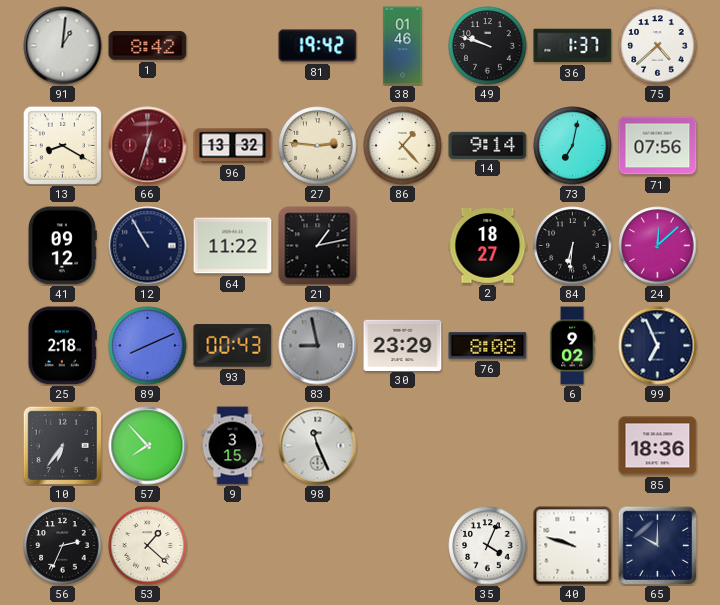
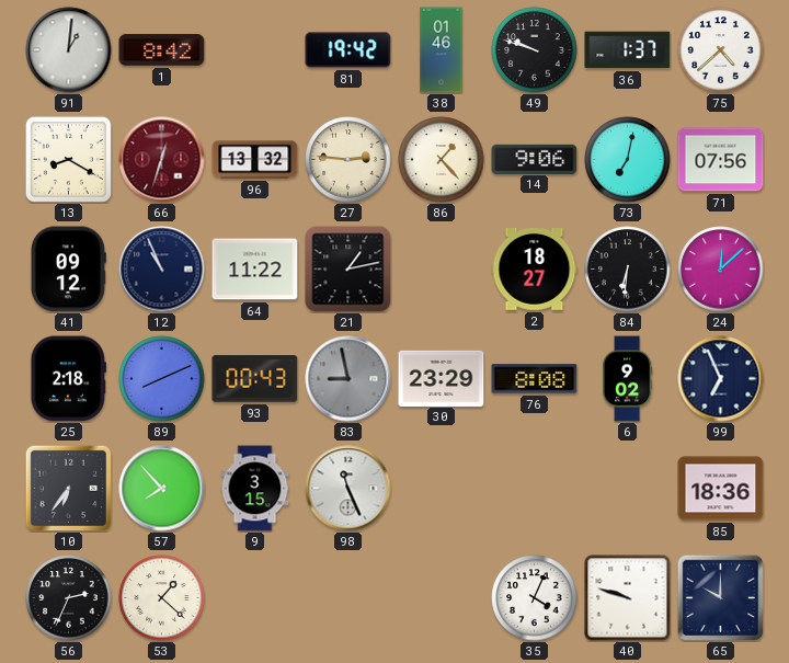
14: 9:14 -> 9:06
12: 10:55 -> 10:56
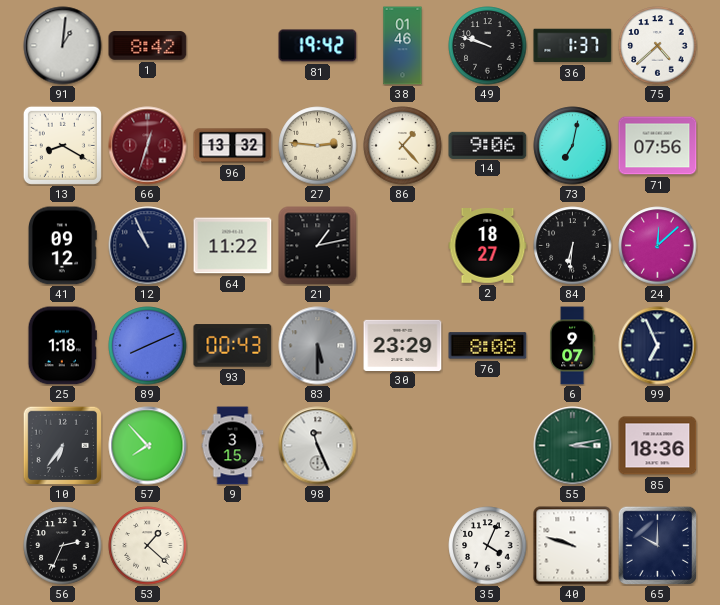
25: 2:18 -> 1:18
83: 8:58 -> 5:30
6: 9:02 -> 9:07
55: none -> 3:13
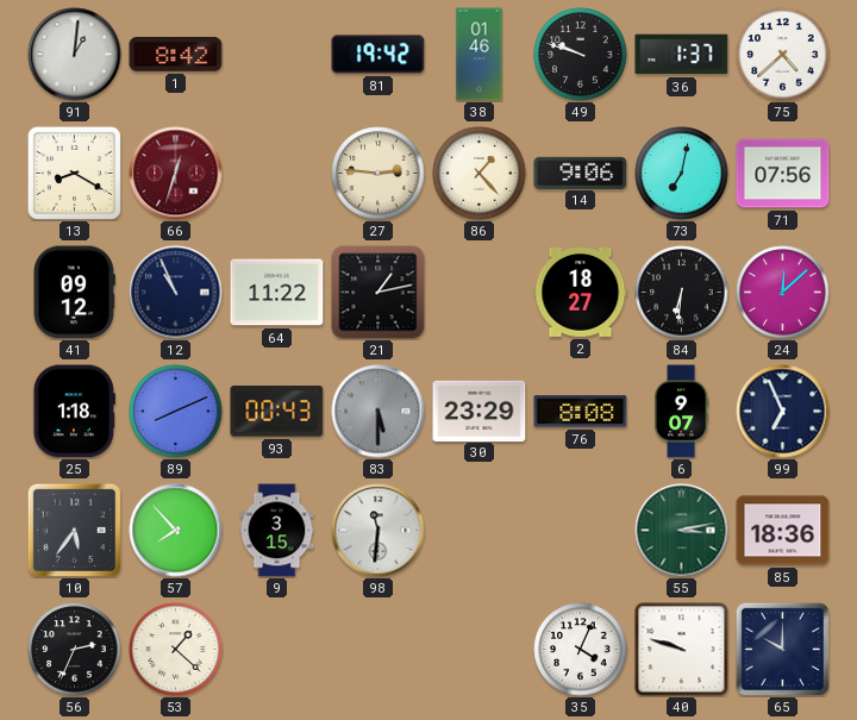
96: 13:32 -> none
10: 6:36 -> 5:36
98: 11:26 -> 11:31
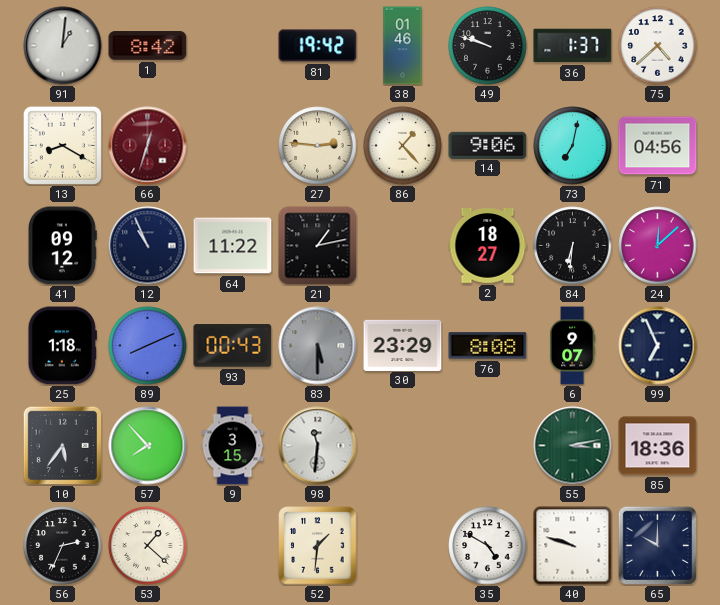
71: 07:56 -> 04:56
52: none -> 1:31
35: 4:04 -> 4:50
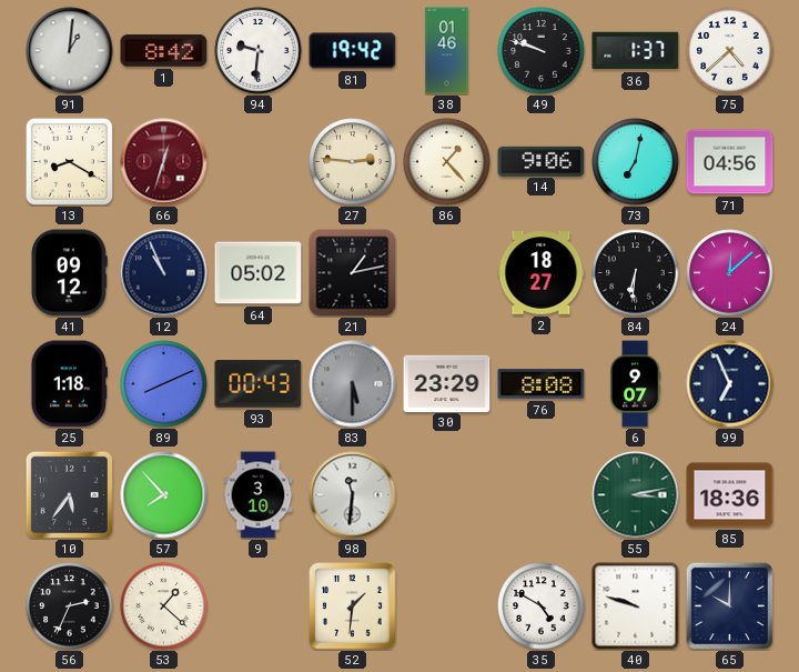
94: none -> 9:31
64: 11:22 -> 05:02
9: 3:15 -> 3:10
